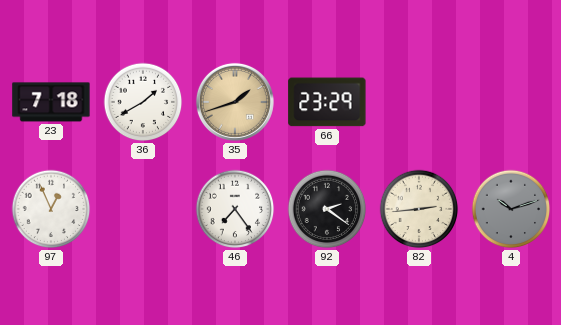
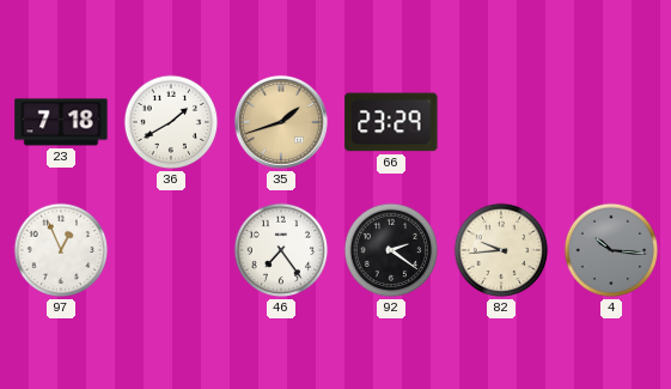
82: 2:44 -> 9:44
4: 10:12 -> 10:16
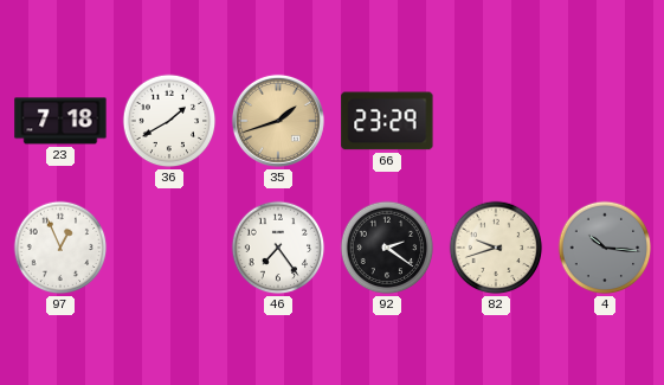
82: 9:44 -> 9:42
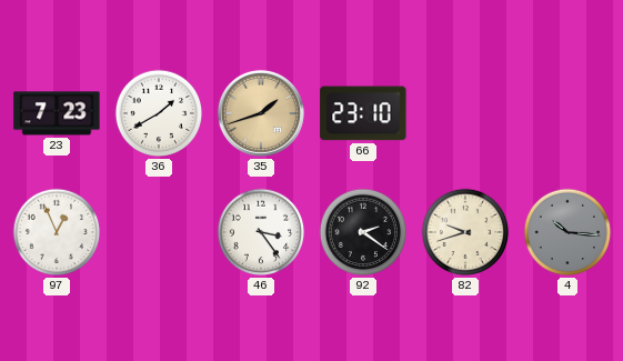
23: 7:18 -> 7:23
66: 23:29 -> 23:10
46: 7:24 -> 3:24
